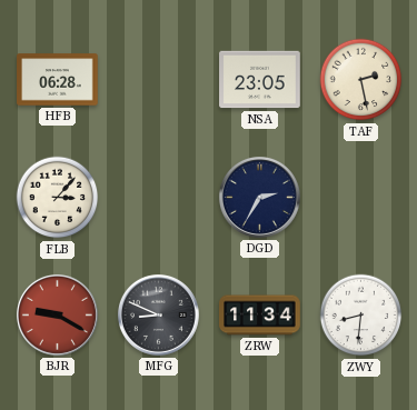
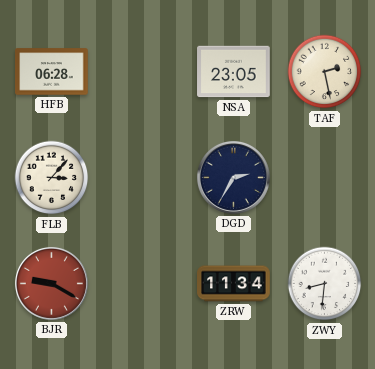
MFG: 8:49 -> none
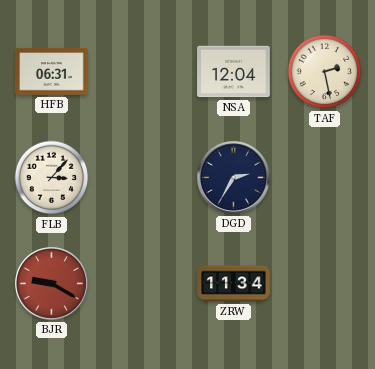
HFB: 06:28 -> 06:31
NSA: 23:05 -> 12:04
ZWY: 8:31 -> none
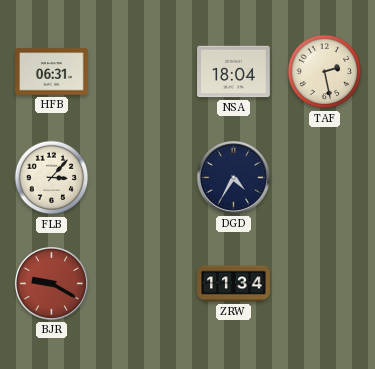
NSA: 12:04 -> 18:04
DGD: 2:35 -> 4:35
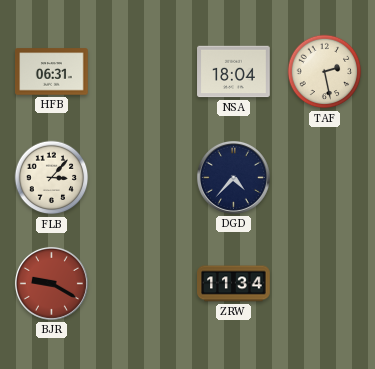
DGD: 4:35 -> 4:37
